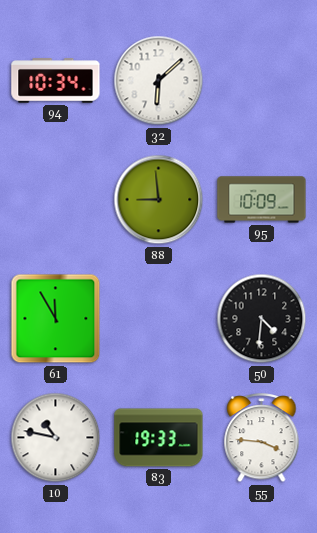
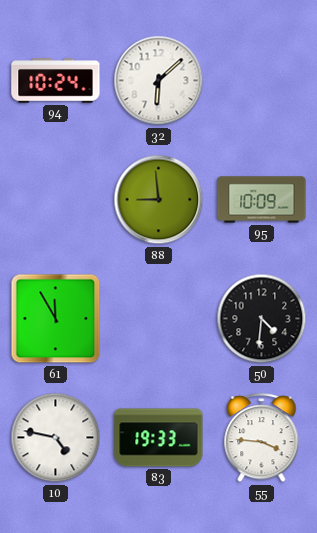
94: 10:34 -> 10:24
10: 10:47 -> 4:47
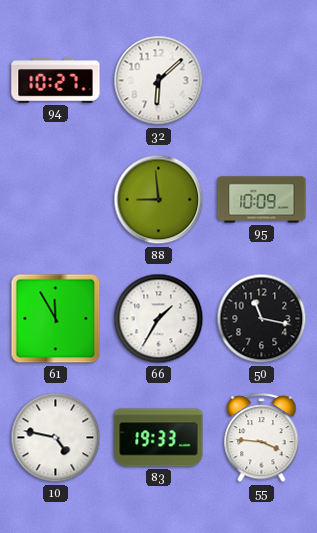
94: 10:24 -> 10:27
66: none -> 1:35
50: 4:31 -> 11:17
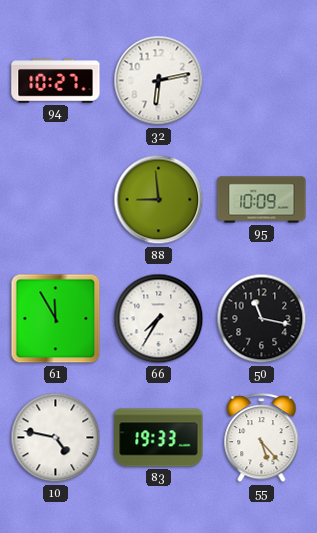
32: 6:08 -> 6:13
66: 1:35 -> 7:35
55: 3:46 -> 5:23
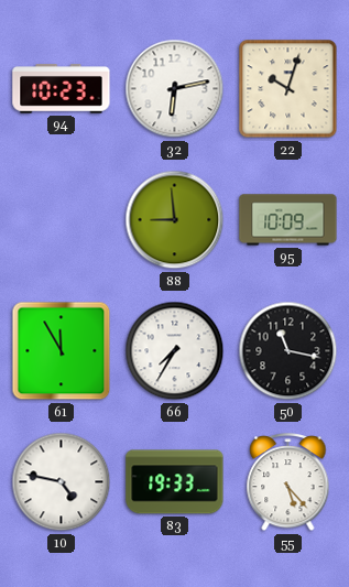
94: 10:27 -> 10:23
22: none -> 10:03
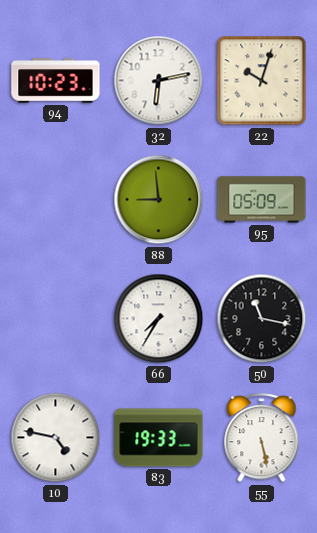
95: 10:09 -> 05:09
61: 11:55 -> none
55: 5:23 -> 5:28
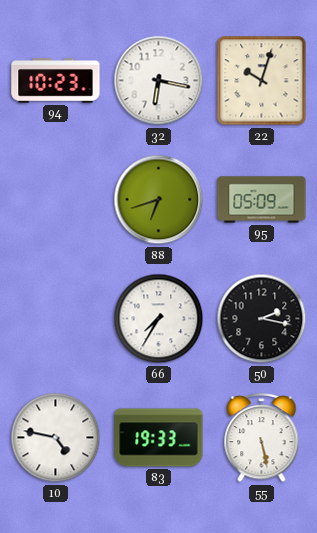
32: 6:13 -> 6:17
88: 8:59 -> 6:42
50: 11:17 -> 2:17
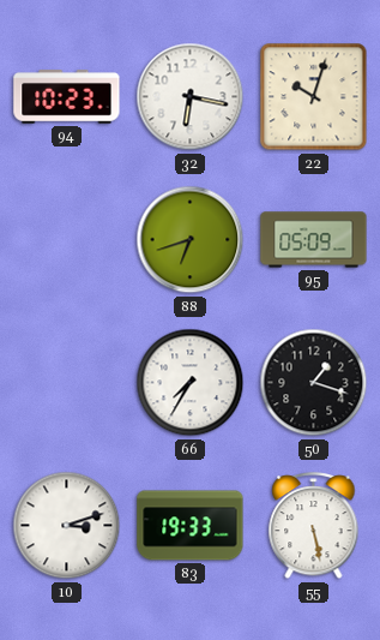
50: 2:17 -> 1:18
10: 4:47 -> 3:12
